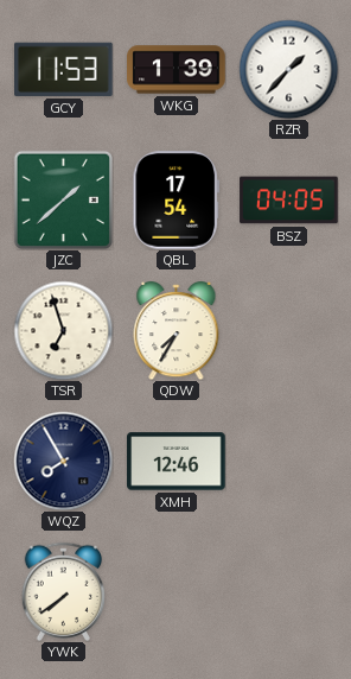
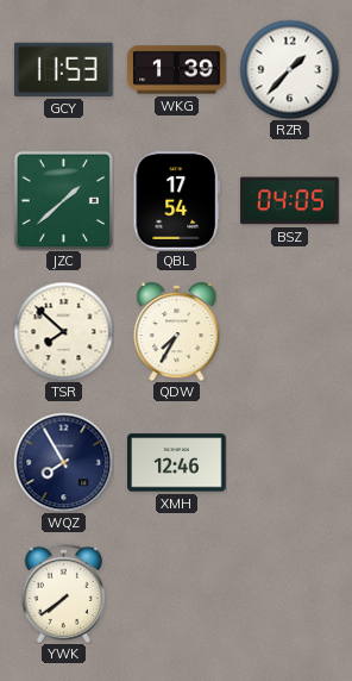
TSR: 6:57 -> 7:52
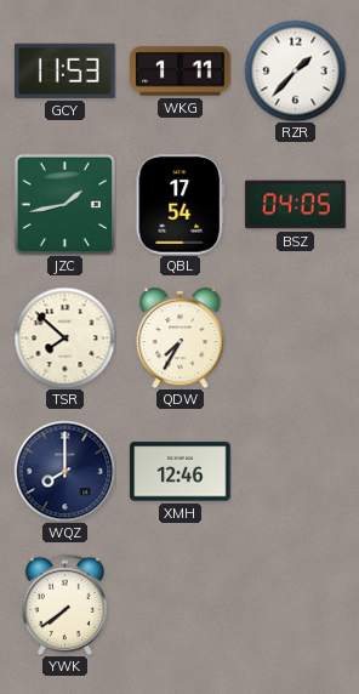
WKG: 1:39 -> 1:11
JZC: 1:38 -> 1:43
WQZ: 7:55 -> 8:00
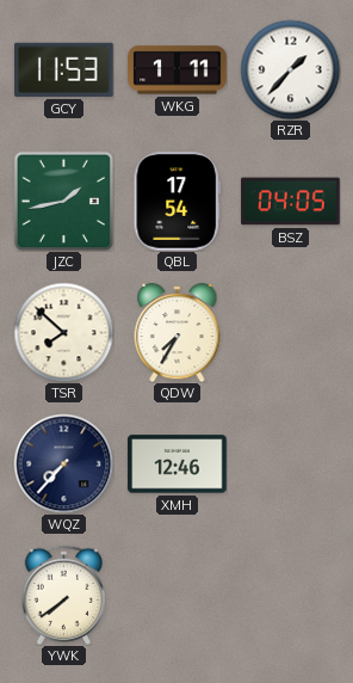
WQZ: 8:00 -> 7:37
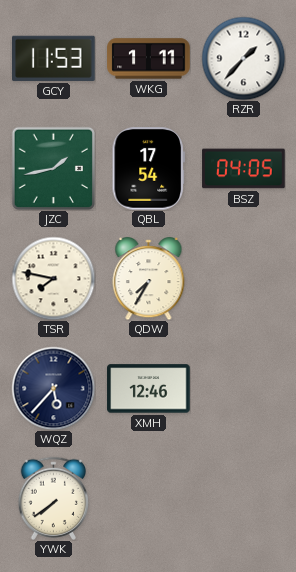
TSR: 7:52 -> 7:47
WQZ: 7:37 -> 5:37
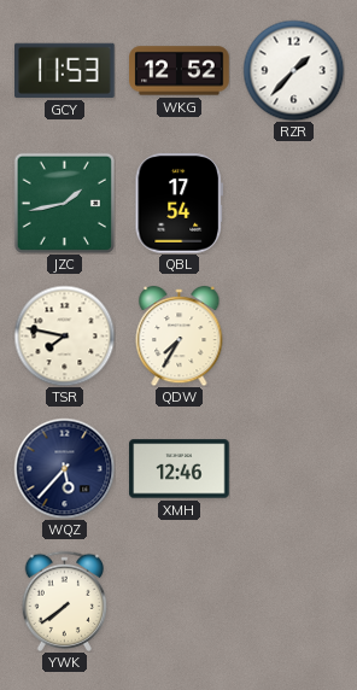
WKG: 1:11 -> 12:52
BSZ: 04:05 -> none
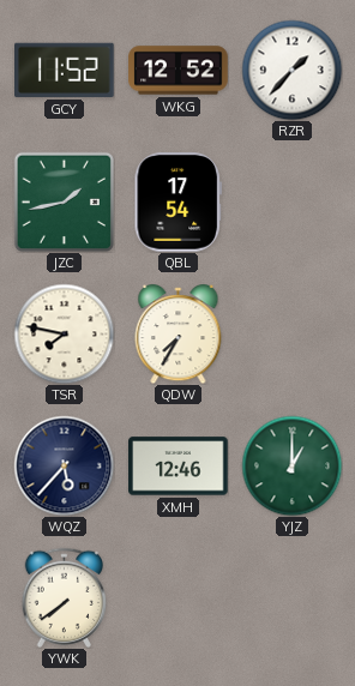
GCY: 11:53 -> 11:52
YJZ: none -> 1:00
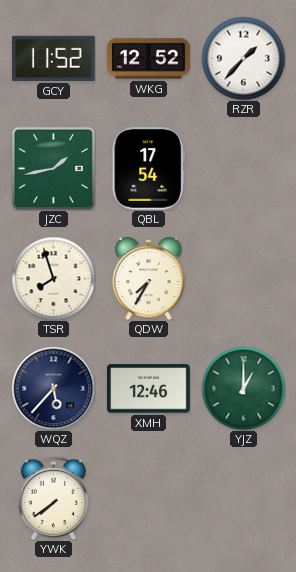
TSR: 7:47 -> 7:57
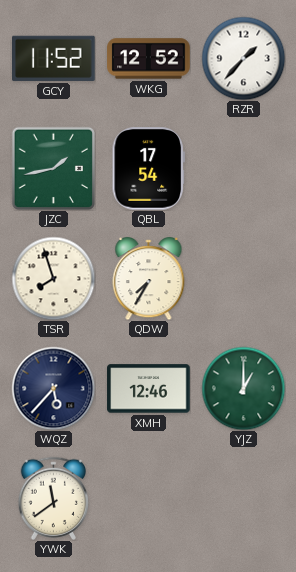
YWK: 7:39 -> 11:39
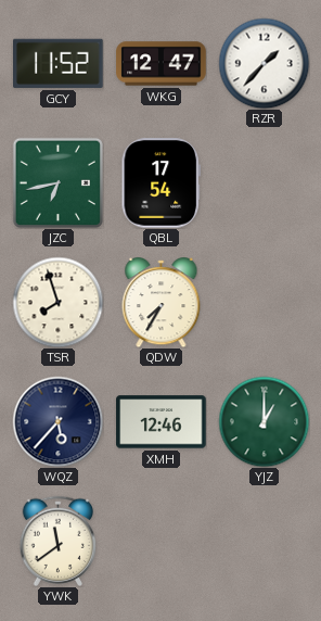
WKG: 12:52 -> 12:47
JZC: 1:43 -> 6:43
